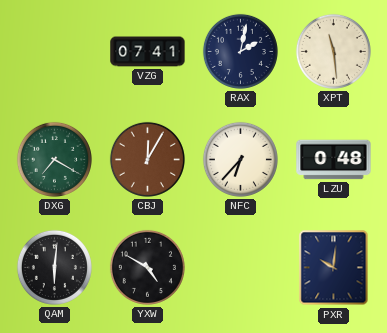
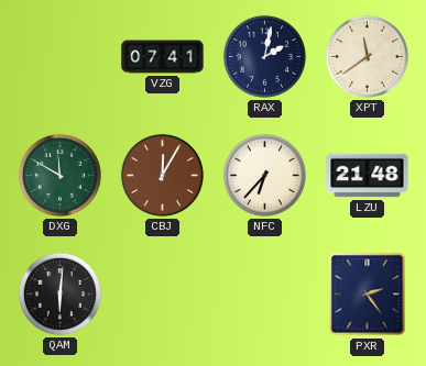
XPT: 11:29 -> 11:39
DXG: 7:20 -> 11:50
LZU: 0:48 -> 21:48
YXW: 4:50 -> none
PXR: 10:01 -> 2:24
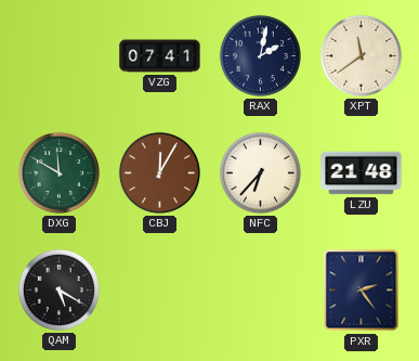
QAM: 6:01 -> 5:20
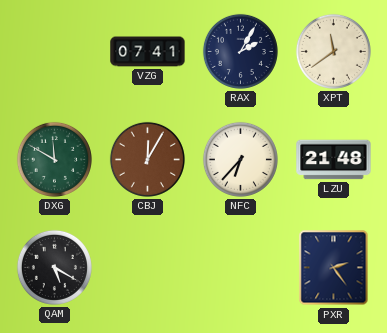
RAX: 2:02 -> 2:05
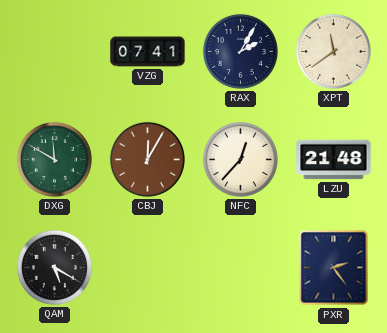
NFC: 6:37 -> 12:37
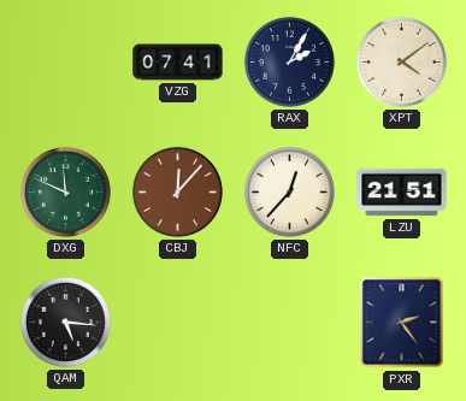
XPT: 11:39 -> 4:09
DXG: 11:50 -> 11:49
CBJ: 12:05 -> 12:07
LZU: 21:48 -> 21:51
QAM: 5:20 -> 5:16
